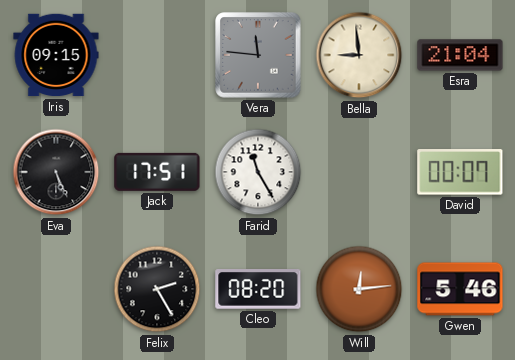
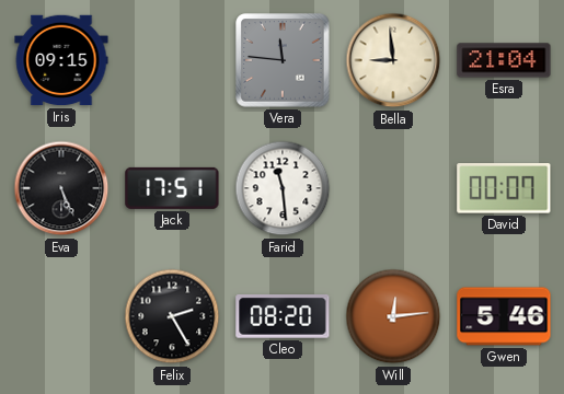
Farid: 11:25 -> 11:29
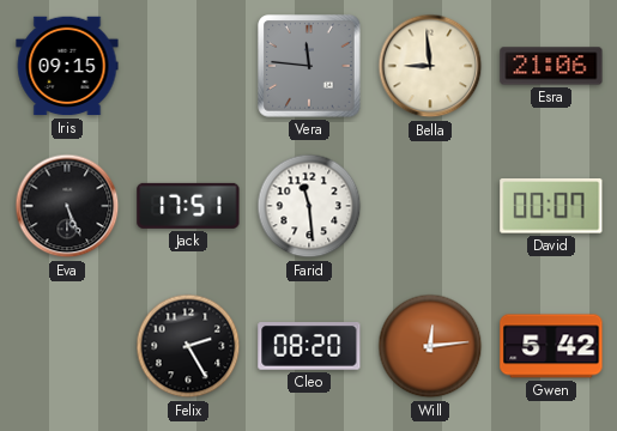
Esra: 21:04 -> 21:06
Gwen: 5:46 -> 5:42
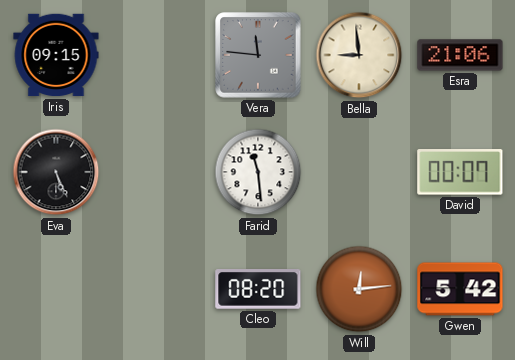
Jack: 17:51 -> none
Felix: 2:25 -> none
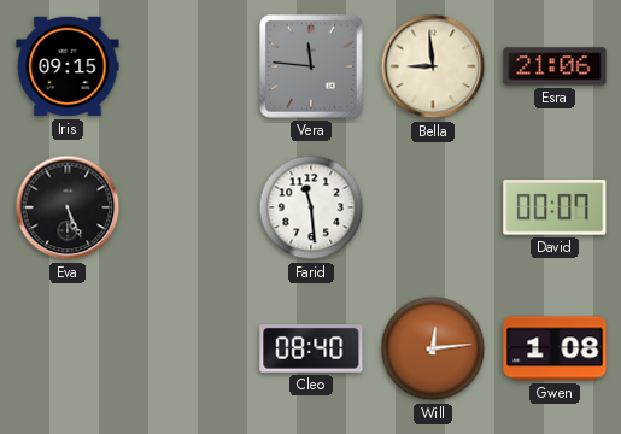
Cleo: 08:20 -> 08:40
Gwen: 5:42 -> 1:08
